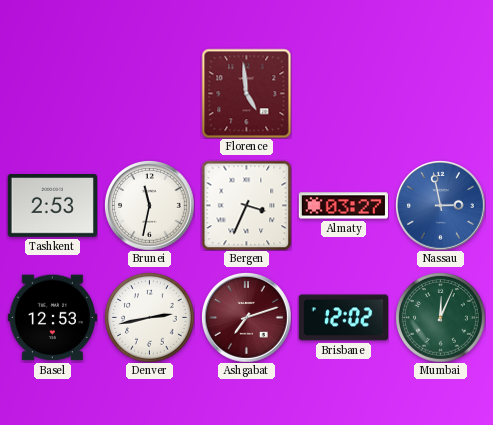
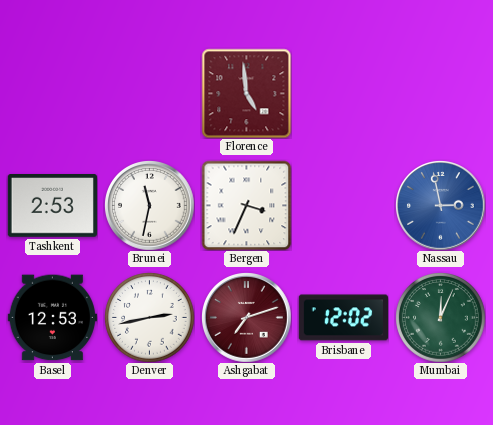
Almaty: 03:27 -> none
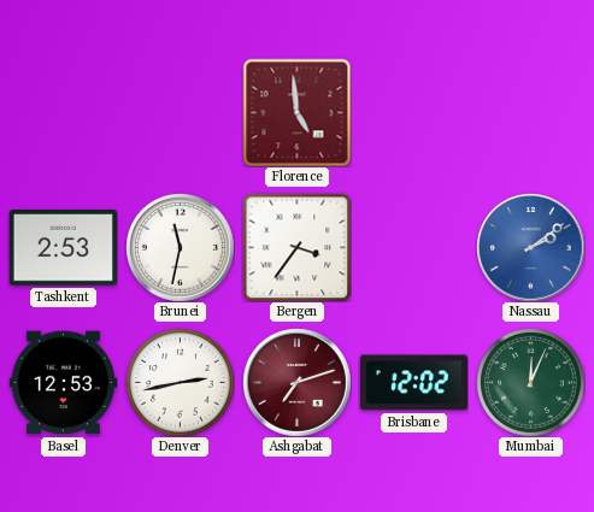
Bergen: 3:34 -> 3:36
Nassau: 2:58 -> 2:09
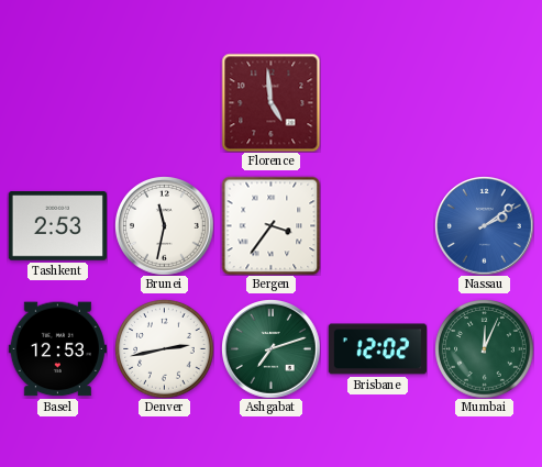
Ashgabat dial: burgundy -> green
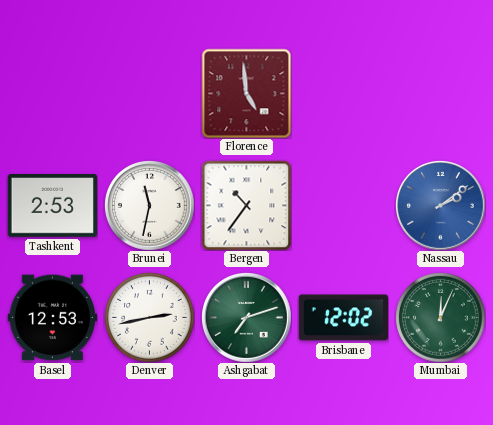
Bergen: 3:36 -> 10:36
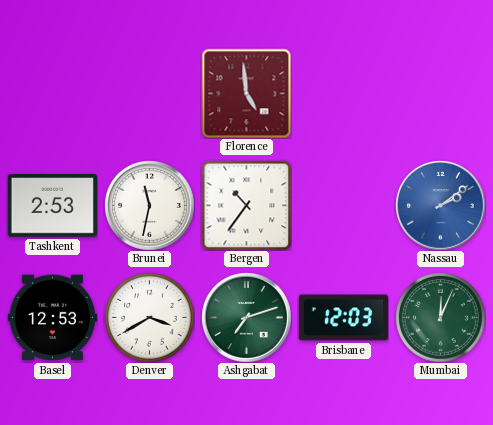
Denver: 2:43 -> 3:40
Brisbane: 12:02 -> 12:03
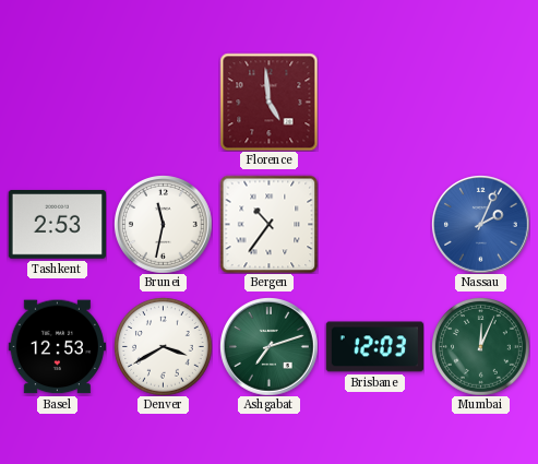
Nassau: 2:09 -> 2:04
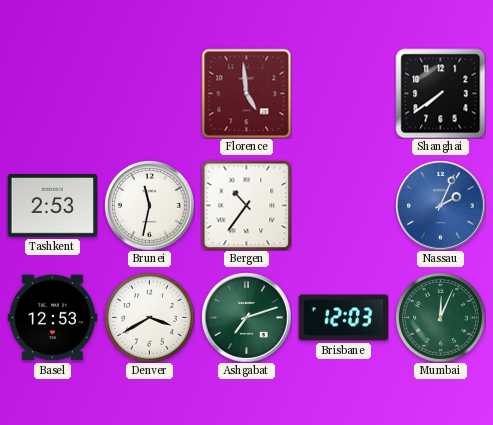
Shanghai: none -> 7:39
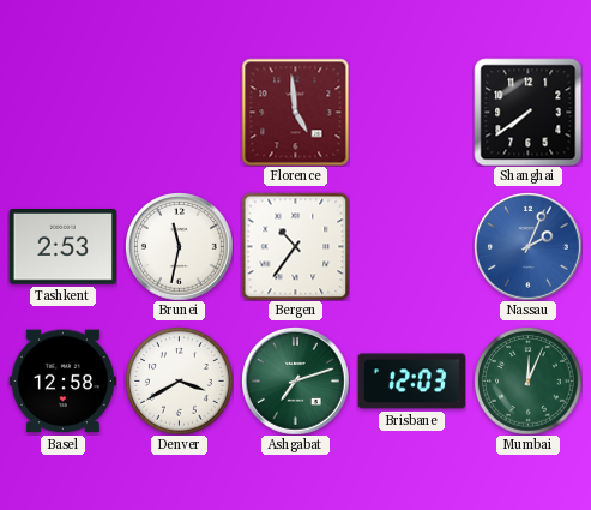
Basel: 12:53 -> 12:58
